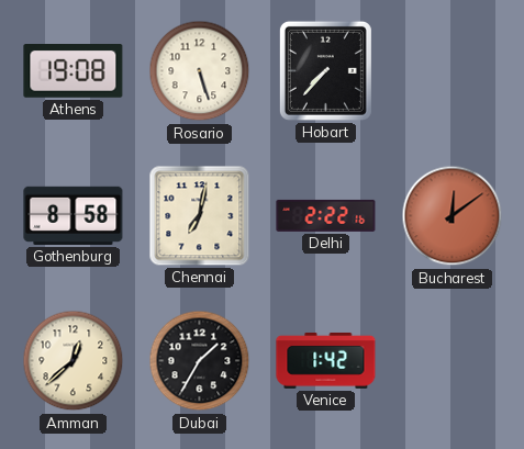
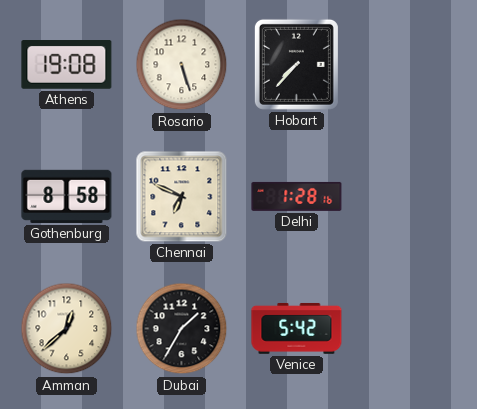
Chennai: 7:02 -> 6:49
Delhi: 2:22 -> 1:28
Bucharest: 12:09 -> none
Venice: 1:42 -> 5:42
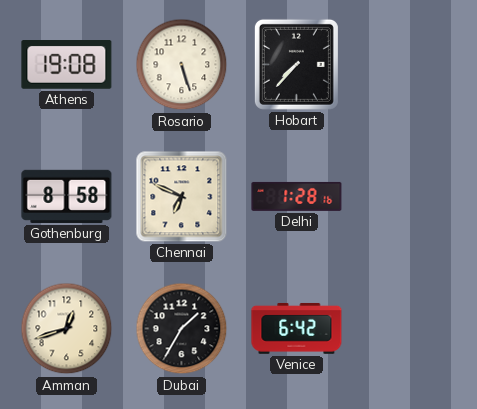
Amman: 12:38 -> 12:42
Venice: 5:42 -> 6:42
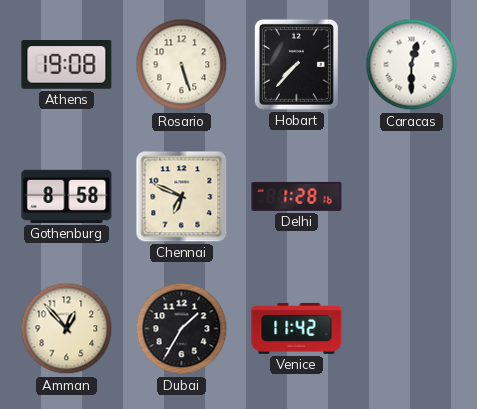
Caracas: none -> 12:30
Amman: 12:42 -> 12:53
Venice: 6:42 -> 11:42
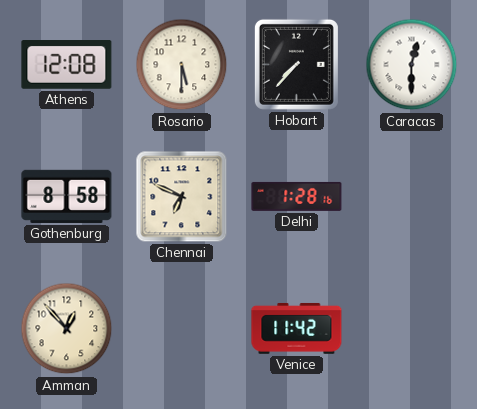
Athens: 19:08 -> 12:08
Rosario: 5:27 -> 5:30
Dubai: 1:35 -> none
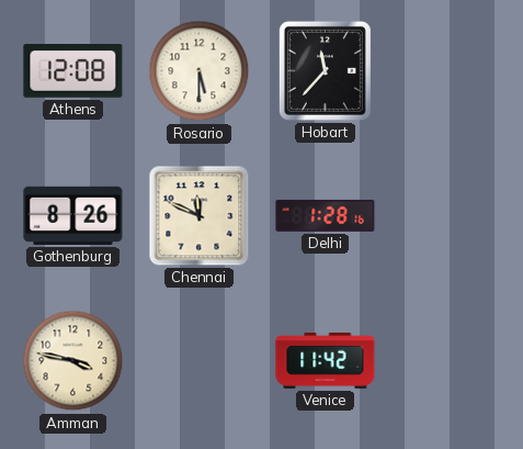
Hobart: 7:37 -> 11:37
Caracas: 12:30 -> none
Gothenburg: 8:58 -> 8:26
Chennai: 6:49 -> 11:49
Amman: 12:53 -> 3:47
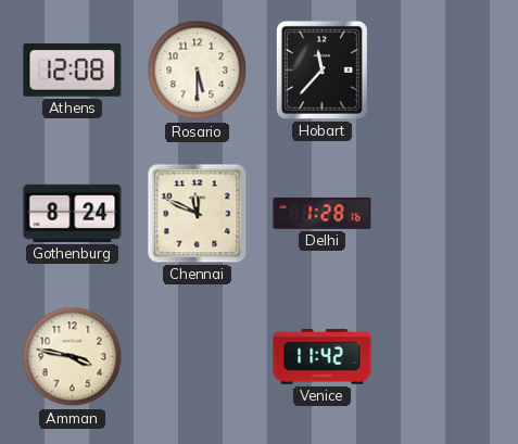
Gothenburg: 8:26 -> 8:24
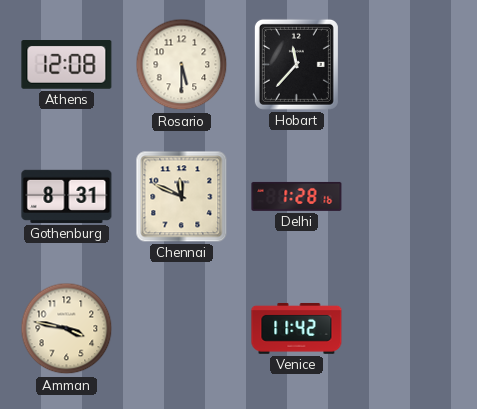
Gothenburg: 8:24 -> 8:31
